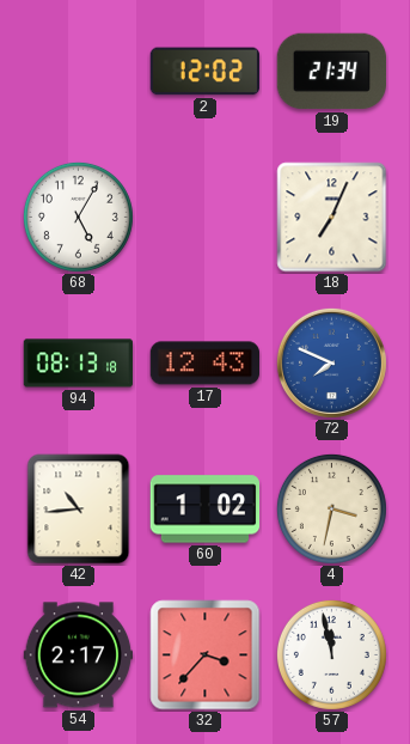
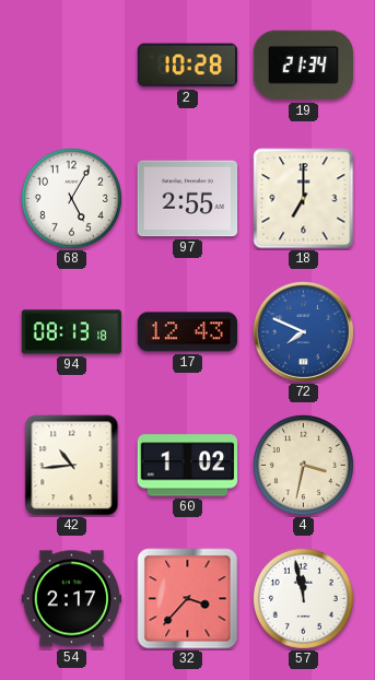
2: 12:02 -> 10:28
97: none -> 2:55
18: 7:04 -> 7:00
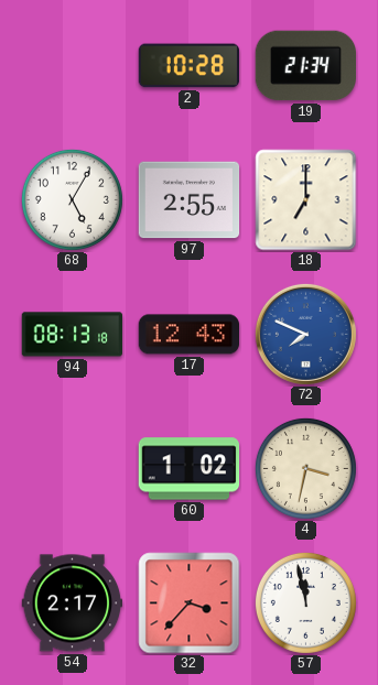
42: 10:44 -> none
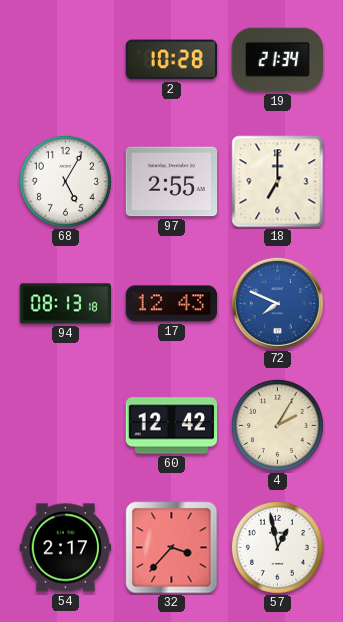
60: 1:02 -> 12:42
4: 3:32 -> 2:05
57: 11:58 -> 12:58
